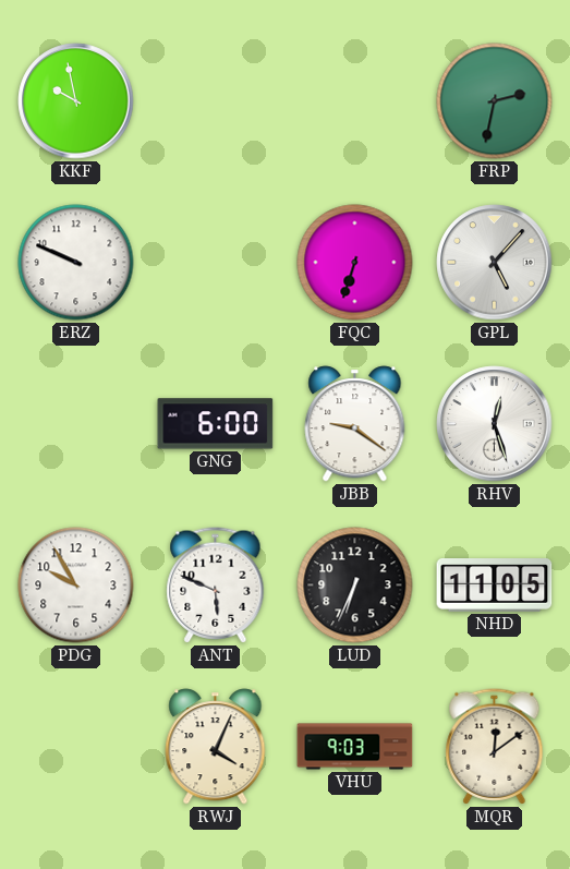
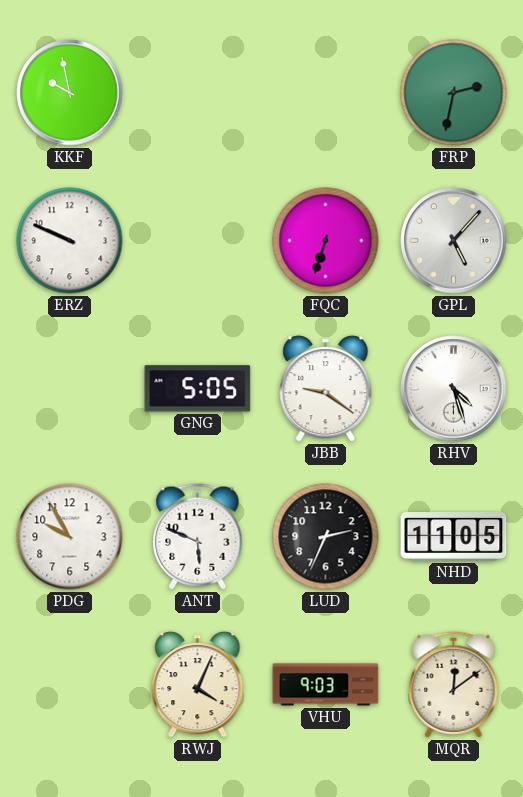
GNG: 6:00 -> 5:05
RHV: 12:27 -> 4:27
LUD: 6:34 -> 2:34
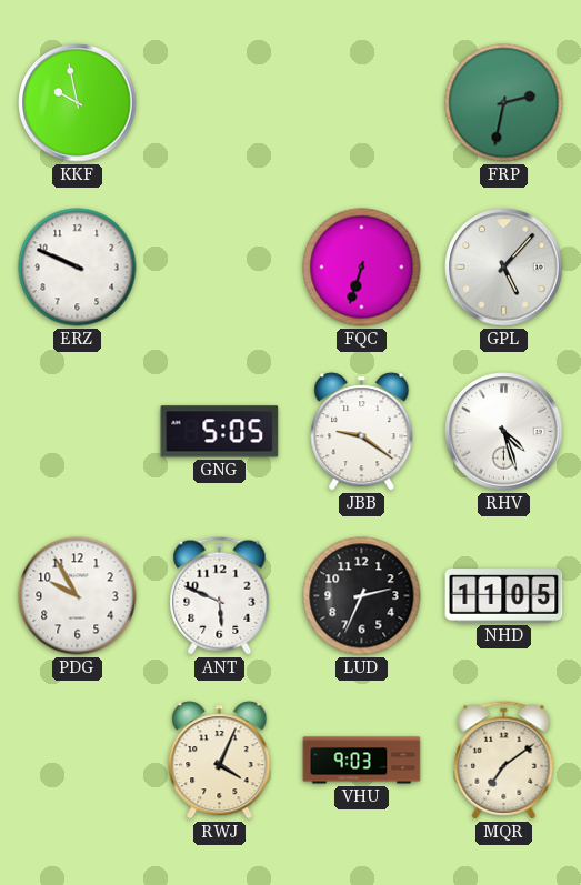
MQR: 12:09 -> 7:09
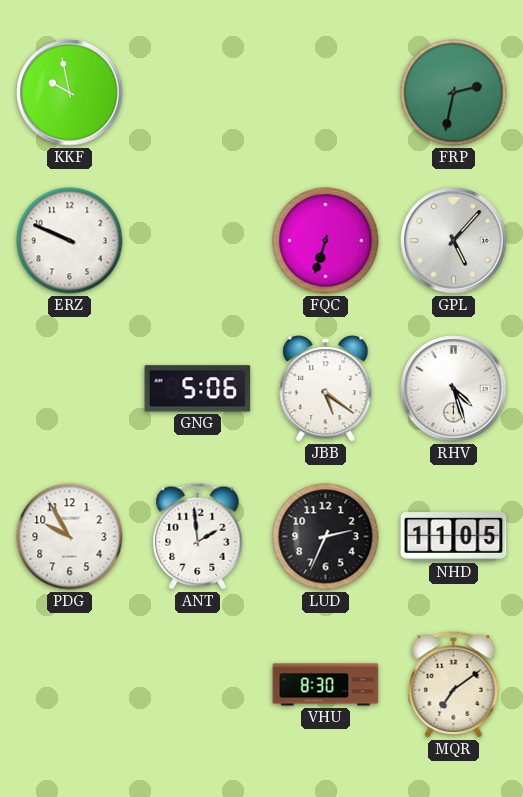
GNG: 5:05 -> 5:06
JBB: 9:21 -> 5:21
ANT: 5:49 -> 1:59
RWJ: 4:04 -> none
VHU: 9:03 -> 8:30
